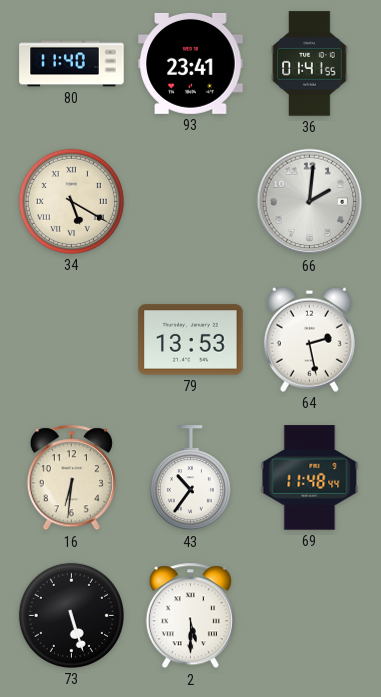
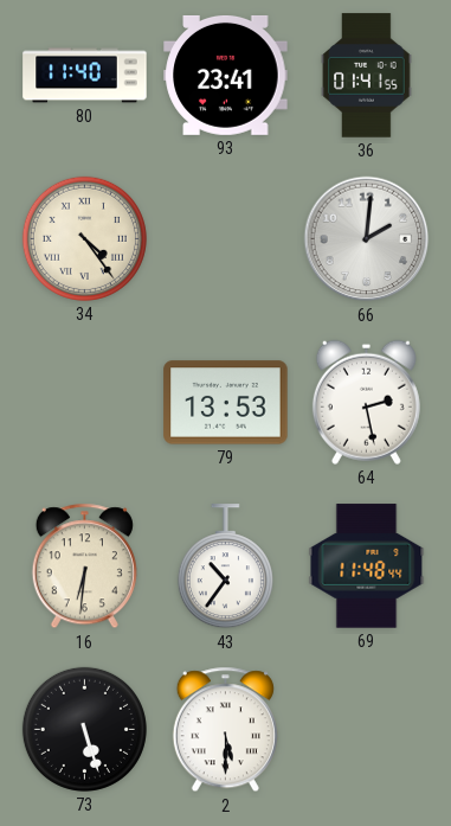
34: 5:20 -> 4:24
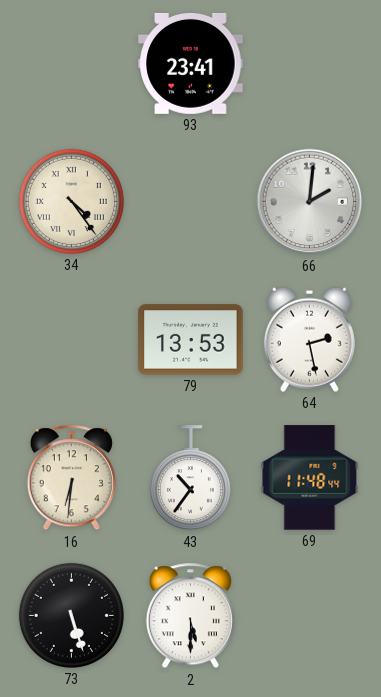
80: 11:40 -> none
36: 01:41 -> none
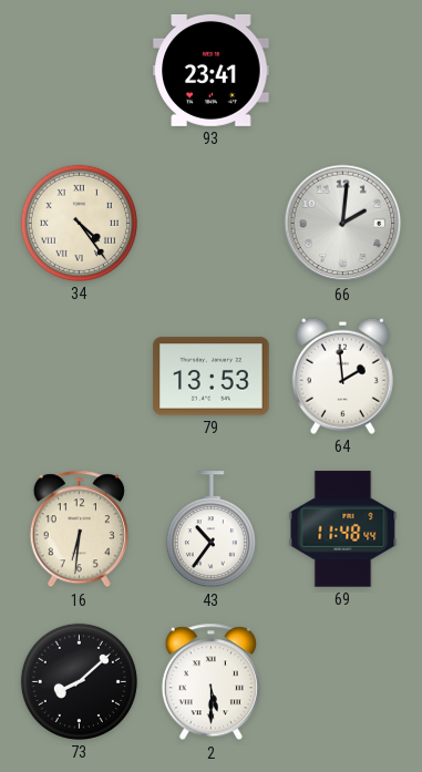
64: 2:28 -> 1:59
73: 5:27 -> 8:08
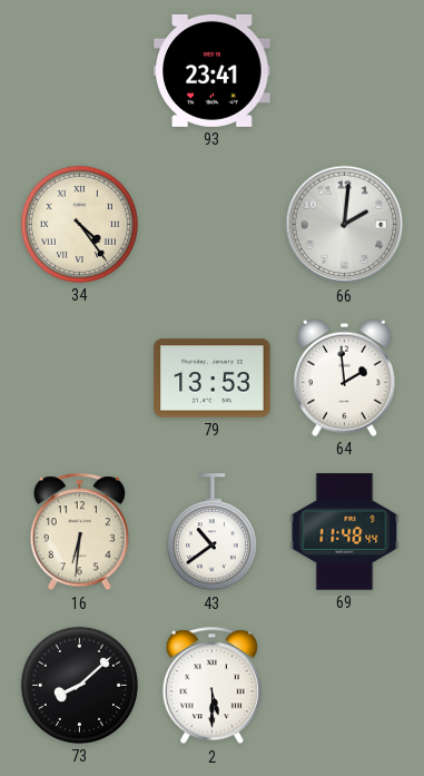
43: 10:36 -> 10:39
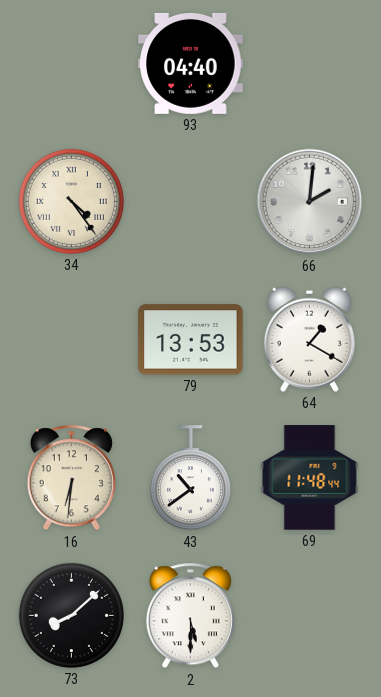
93: 23:41 -> 04:40
64: 1:59 -> 1:20
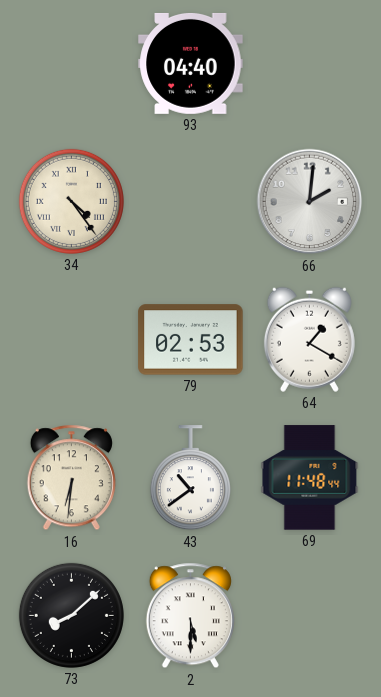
79: 13:53 -> 02:53
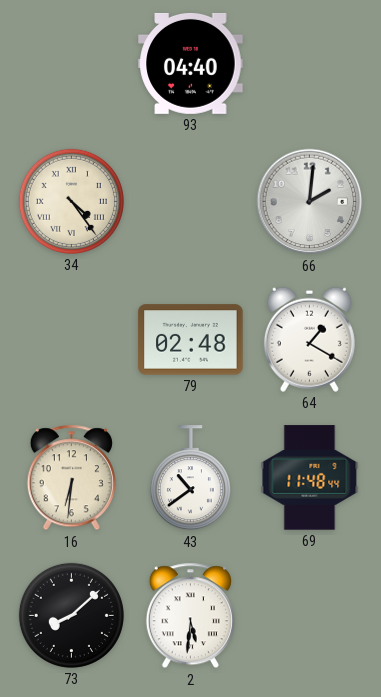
79: 02:53 -> 02:48
2: 5:30 -> 5:31
